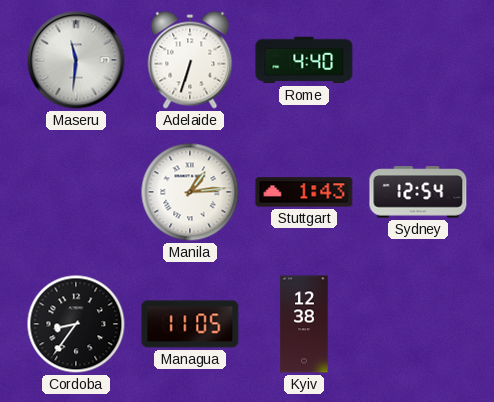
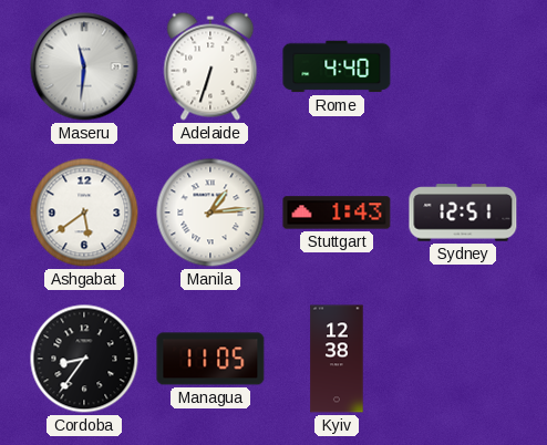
Ashgabat: none -> 5:39
Sydney: 12:54 -> 12:51
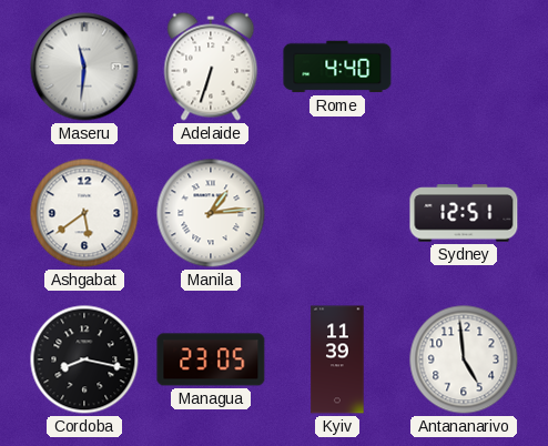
Stuttgart: 1:43 -> none
Cordoba: 8:36 -> 8:17
Managua: 11:05 -> 23:05
Kyiv: 12:38 -> 11:39
Antananarivo: none -> 4:59
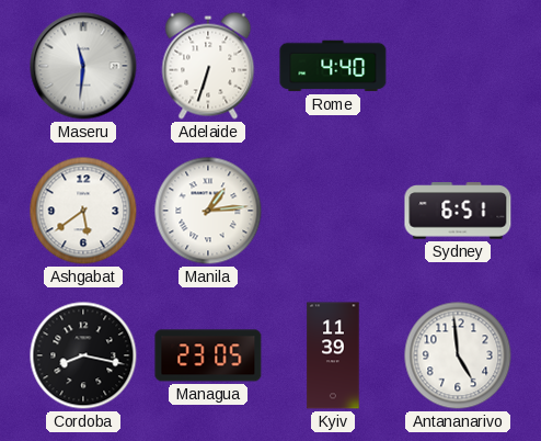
Sydney: 12:51 -> 6:51
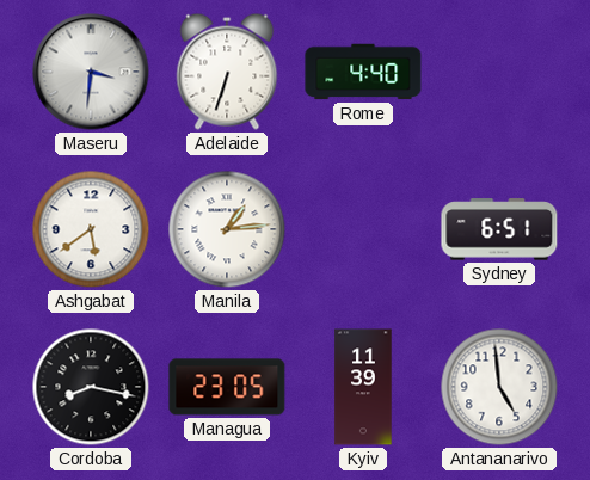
Maseru: 11:31 -> 3:31
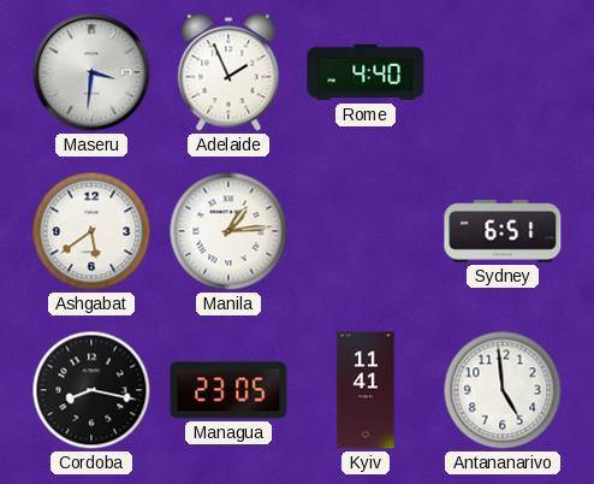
Adelaide: 6:33 -> 1:56
Kyiv: 11:39 -> 11:41
